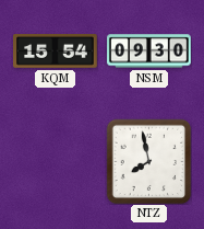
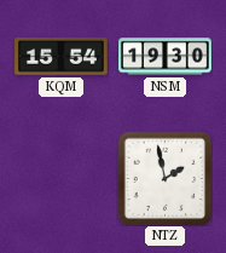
NSM: 09:30 -> 19:30
NTZ: 7:58 -> 1:58
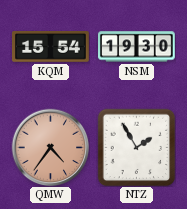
QMW: none -> 4:36
NTZ: 1:58 -> 1:55
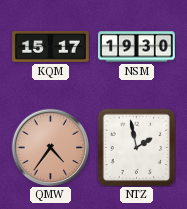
KQM: 15:54 -> 15:17
NTZ: 1:55 -> 1:58
